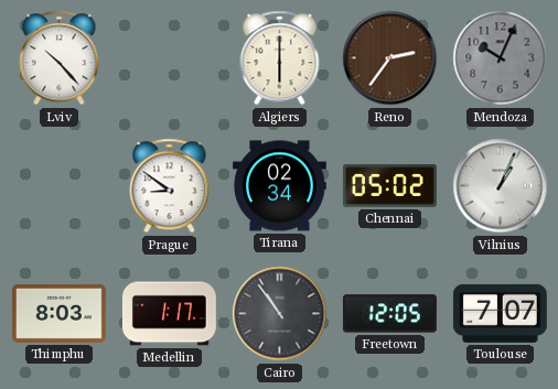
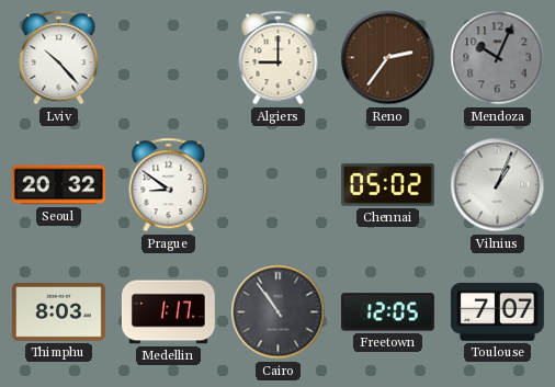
Algiers: 6:00 -> 9:00
Seoul: none -> 20:32
Tirana: 02:34 -> none
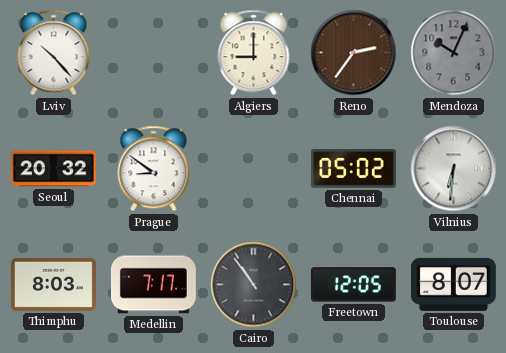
Vilnius: 1:04 -> 6:31
Medellin: 1:17 -> 7:17
Toulouse: 7:07 -> 8:07
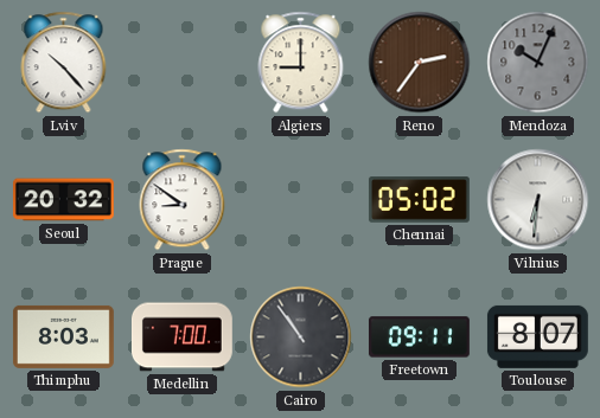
Medellin: 7:17 -> 7:00
Freetown: 12:05 -> 09:11
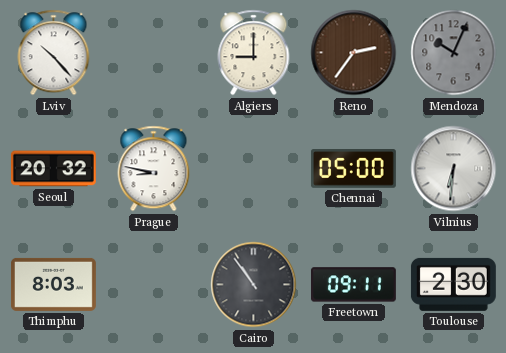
Prague: 8:51 -> 8:47
Chennai: 05:02 -> 05:00
Medellin: 7:00 -> none
Toulouse: 8:07 -> 2:30
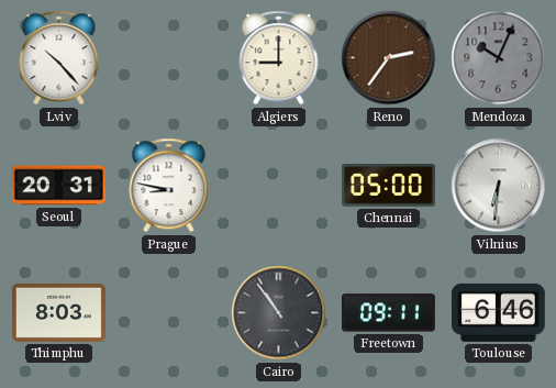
Seoul: 20:32 -> 20:31
Toulouse: 2:30 -> 6:46
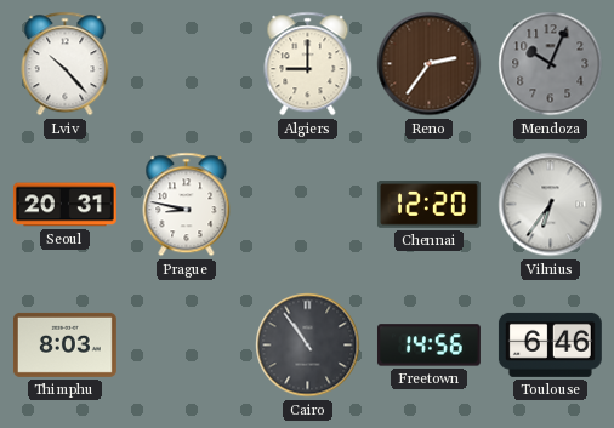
Chennai: 05:00 -> 12:20
Vilnius: 6:31 -> 6:36
Freetown: 09:11 -> 14:56
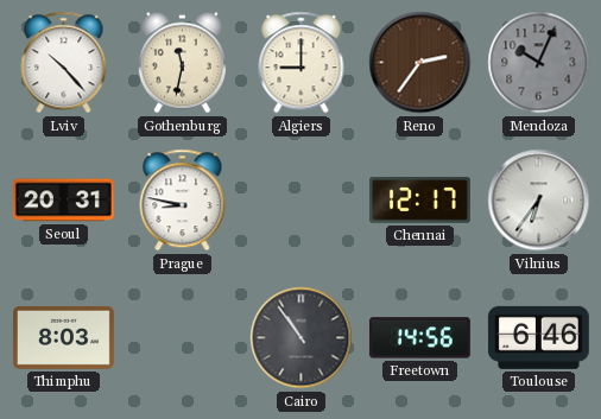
Gothenburg: none -> 11:32
Chennai: 12:20 -> 12:17
